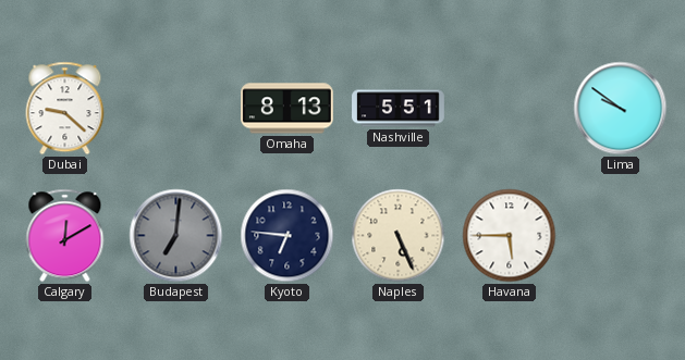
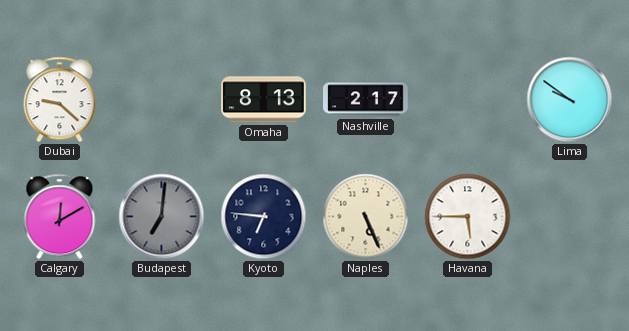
Nashville: 5:51 -> 2:17
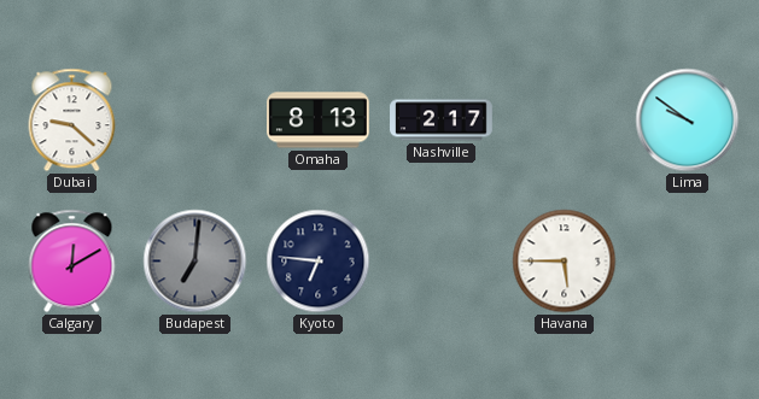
Naples: 5:26 -> none
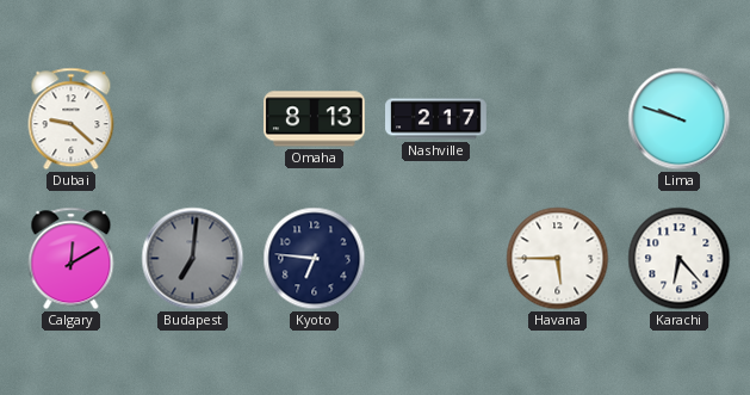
Lima: 9:51 -> 9:48
Karachi: none -> 6:23
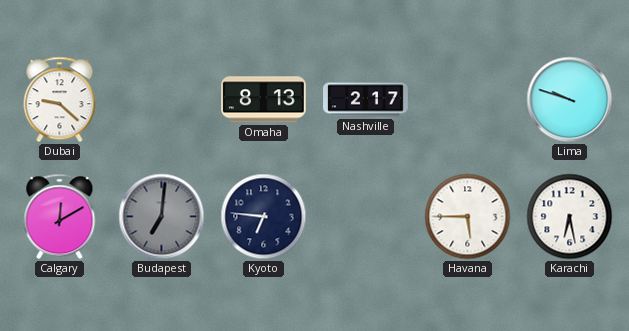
Karachi: 6:23 -> 6:28
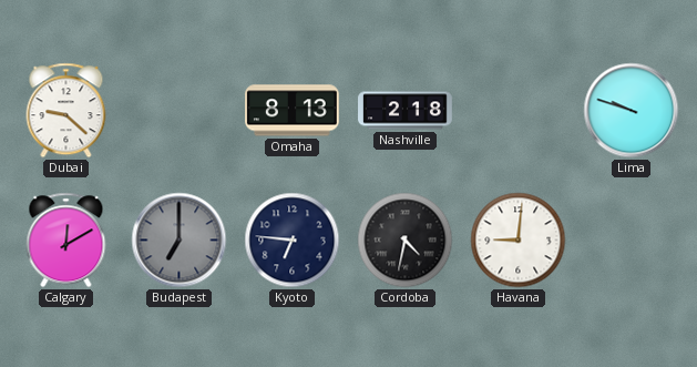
Nashville: 2:17 -> 2:18
Budapest: 7:01 -> 7:00
Cordoba: none -> 4:32
Havana: 5:45 -> 9:01
Karachi: 6:28 -> none
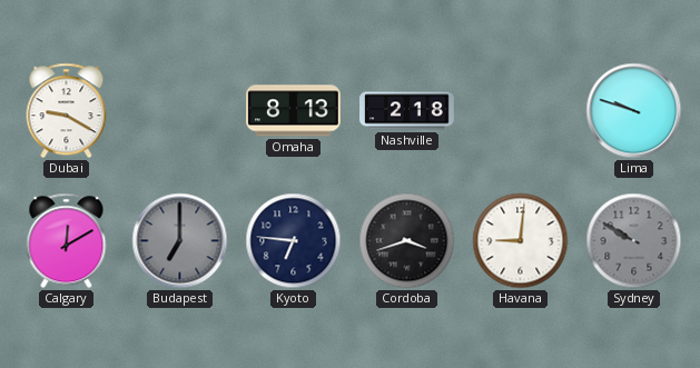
Dubai: 9:22 -> 9:20
Cordoba: 4:32 -> 3:42
Sydney: none -> 9:50
